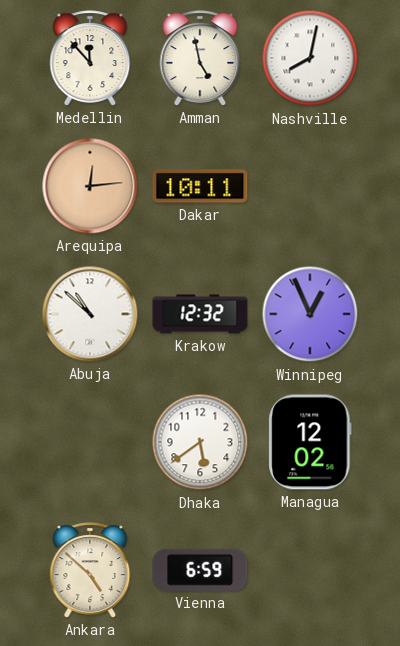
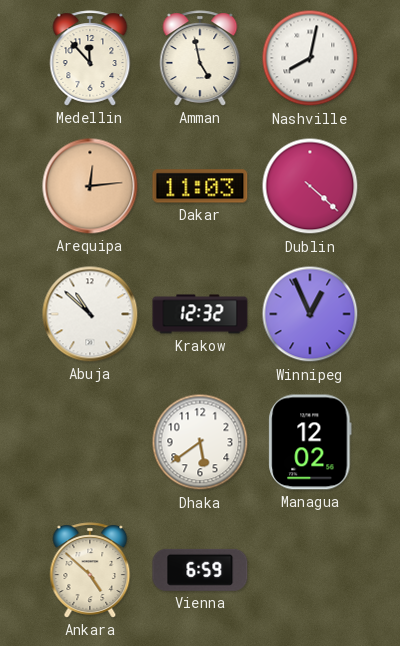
Dakar: 10:11 -> 11:03
Dublin: none -> 4:22
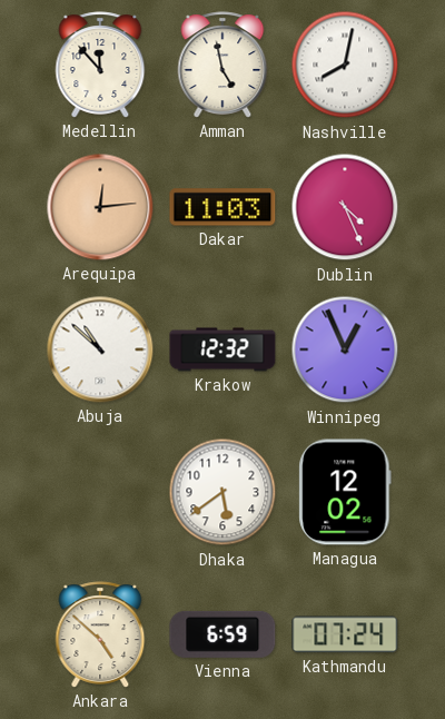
Dublin: 4:22 -> 4:26
Kathmandu: none -> 07:24
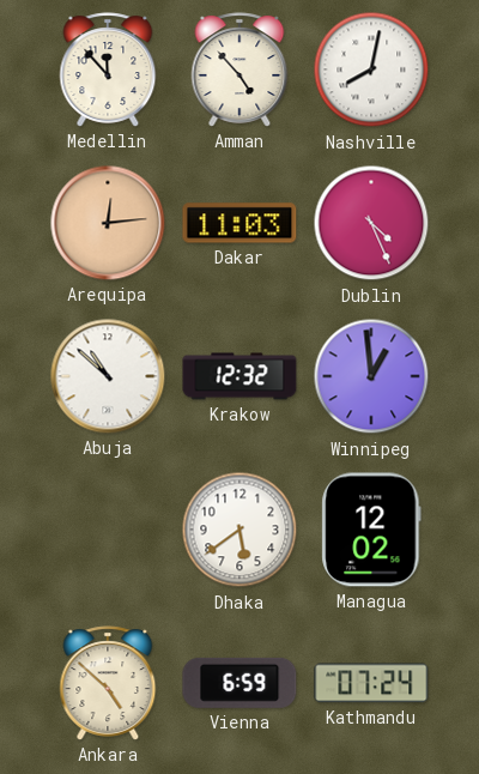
Amman: 4:58 -> 4:53
Winnipeg: 12:56 -> 12:59
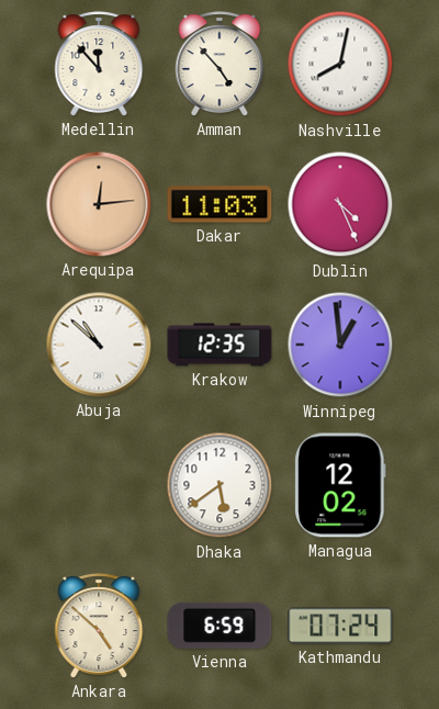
Krakow: 12:32 -> 12:35
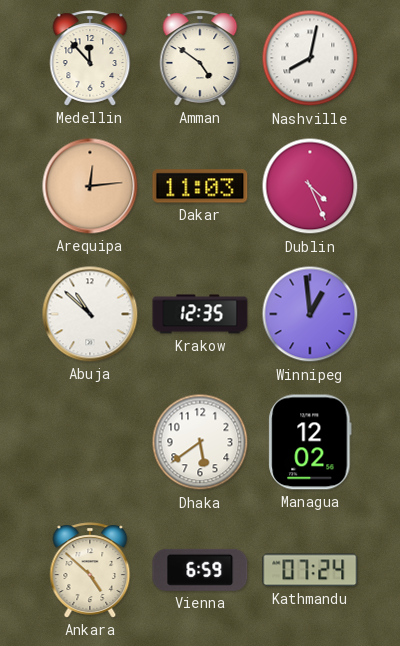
Amman: 4:53 -> 4:51
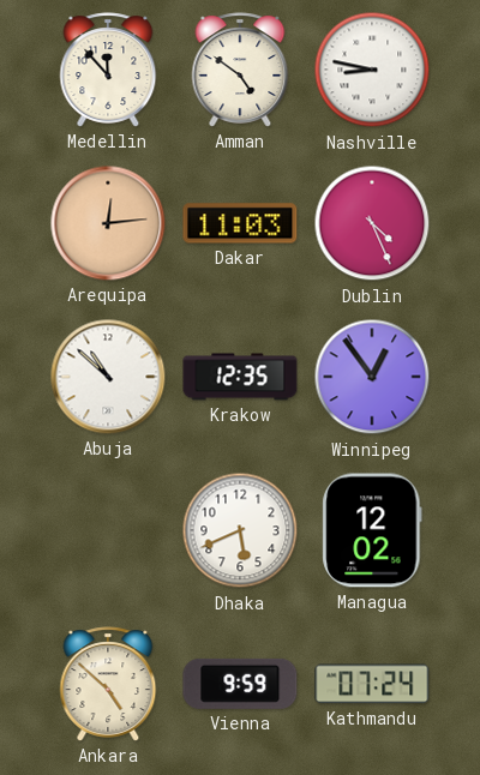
Nashville: 8:02 -> 8:47
Winnipeg: 12:59 -> 12:54
Dhaka: 5:39 -> 5:41
Vienna: 6:59 -> 9:59
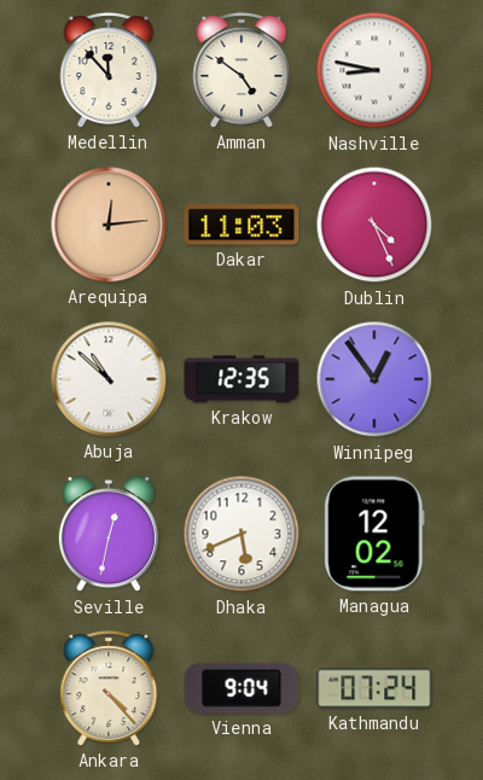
Seville: none -> 12:32
Ankara: 4:52 -> 4:23
Vienna: 9:59 -> 9:04
